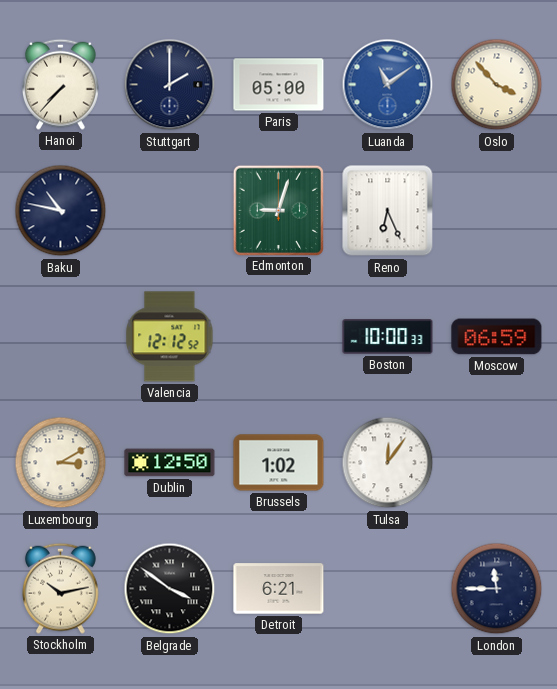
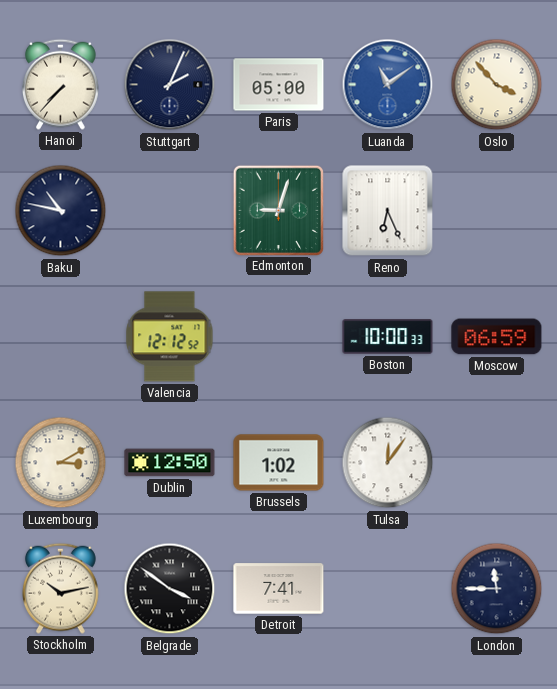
Stuttgart: 2:00 -> 2:04
Detroit: 6:21 -> 7:41
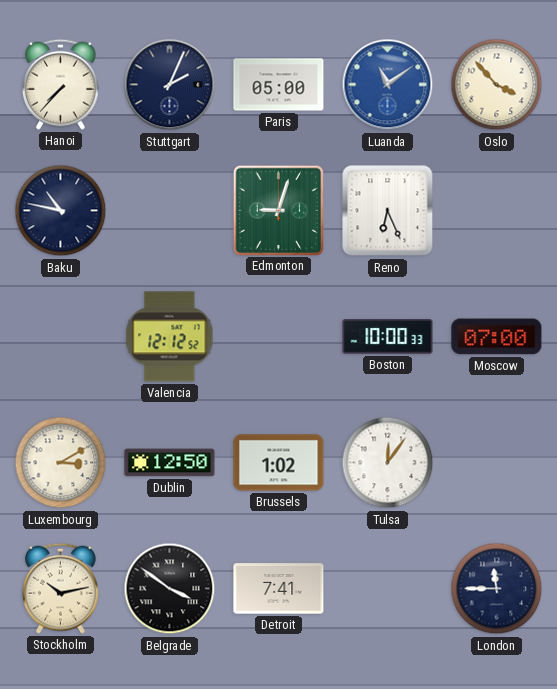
Moscow: 06:59 -> 07:00
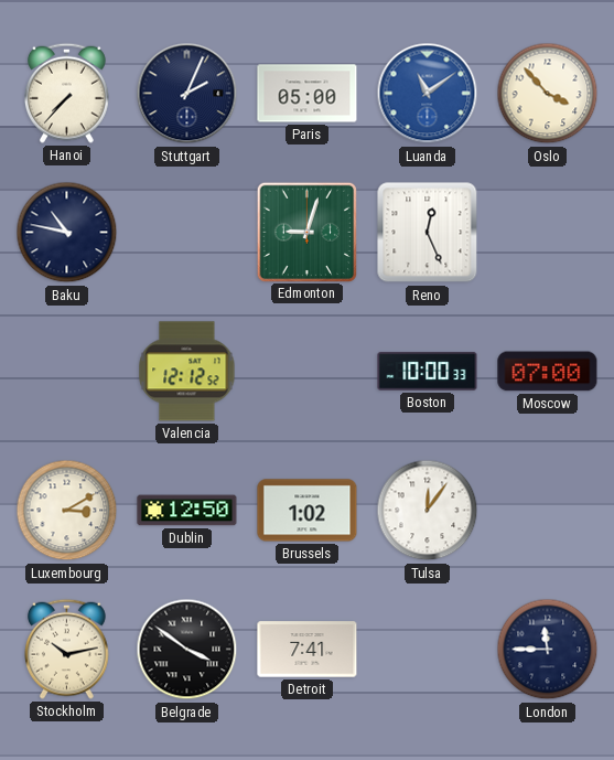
Reno: 6:26 -> 12:26
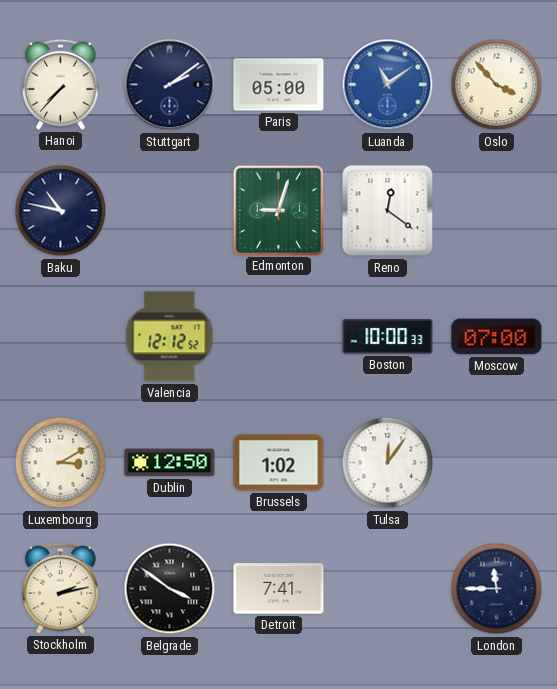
Stuttgart: 2:04 -> 2:09
Reno: 12:26 -> 12:21
Stockholm: 10:13 -> 2:13
